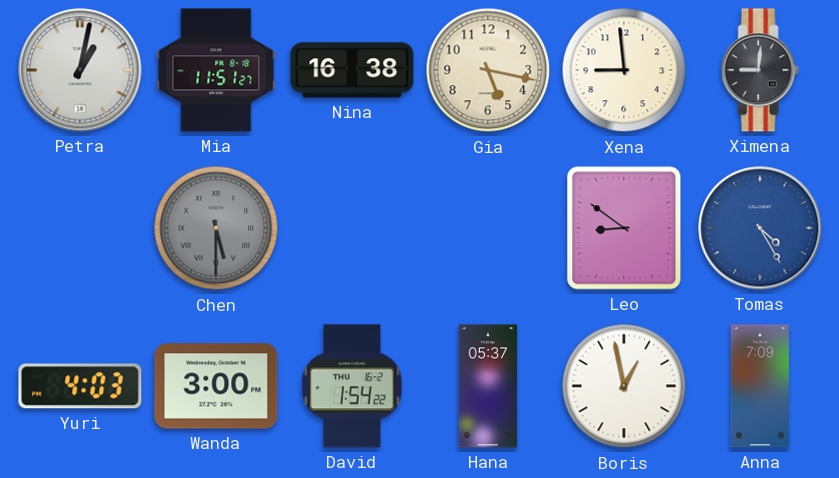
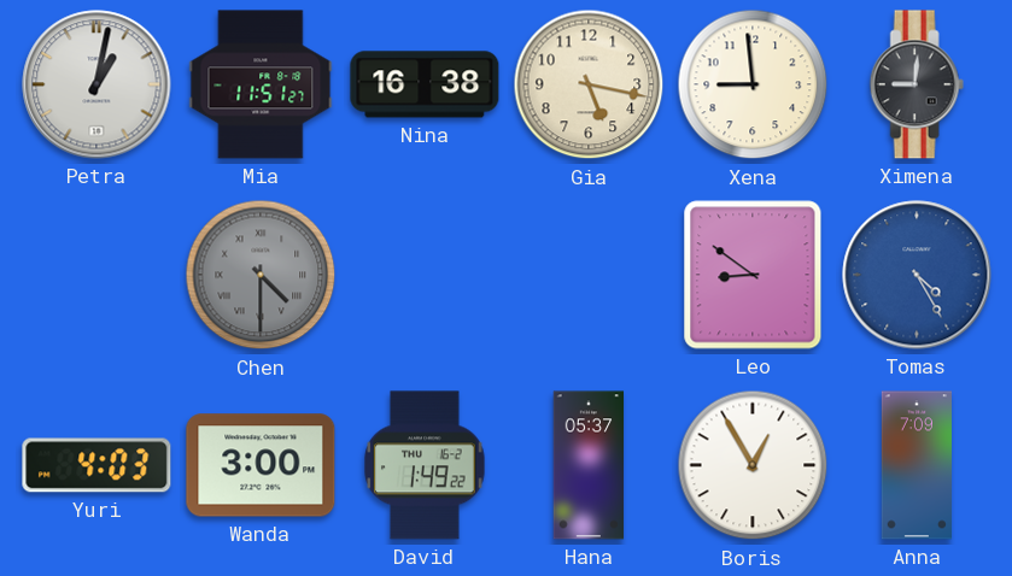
Chen: 5:30 -> 4:30
David: 1:54 -> 1:49
Boris: 12:58 -> 12:55
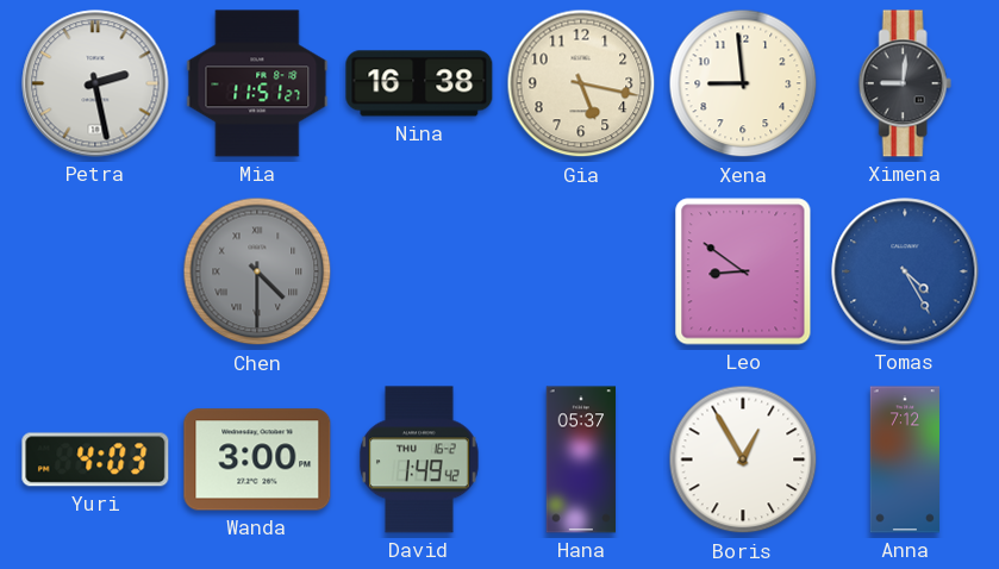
Petra: 1:02 -> 2:28
David: 1:49:22 -> 1:49:42
Anna: 7:09 -> 7:12
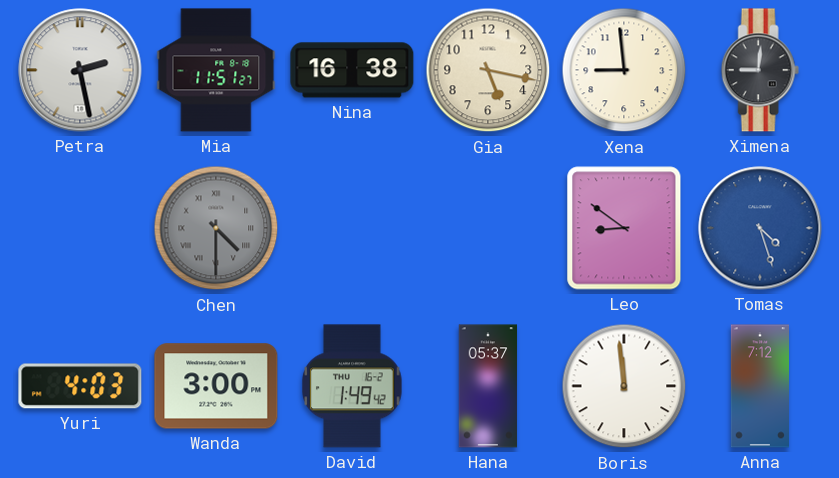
Tomas: 4:25 -> 4:27
Boris: 12:55 -> 11:59
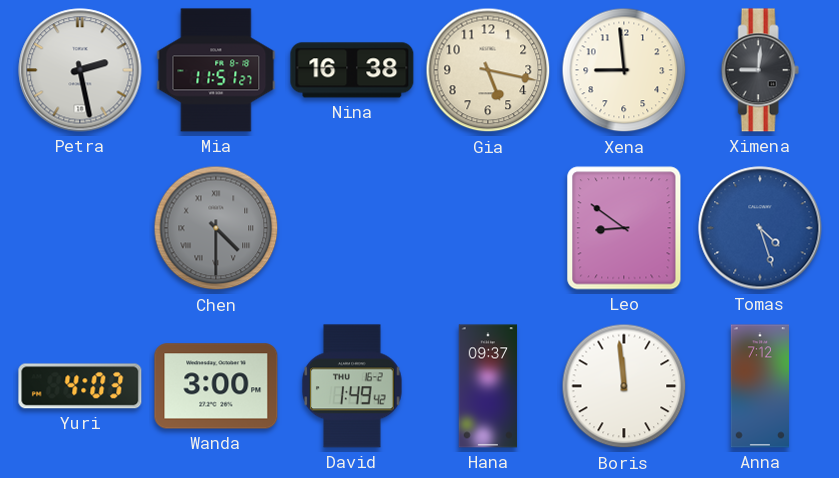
Hana: 05:37 -> 09:37
